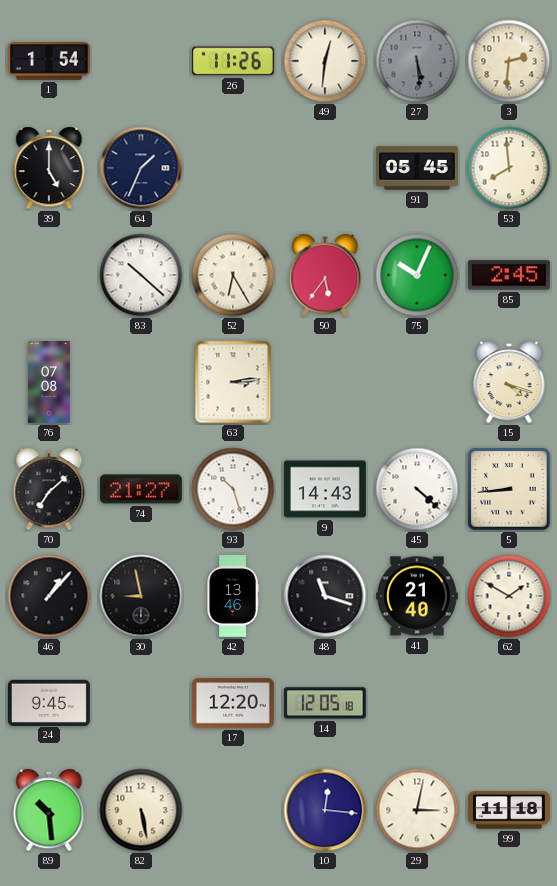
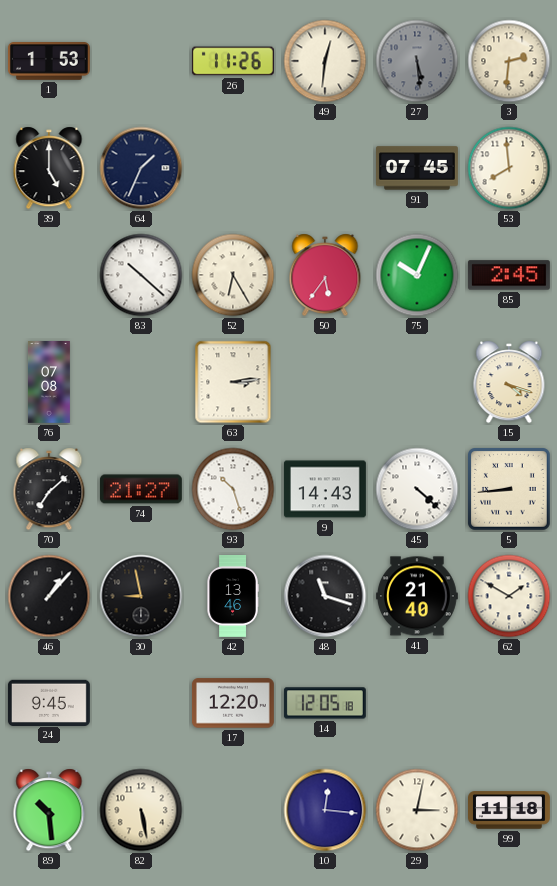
1: 1:54 -> 1:53
91: 05:45 -> 07:45
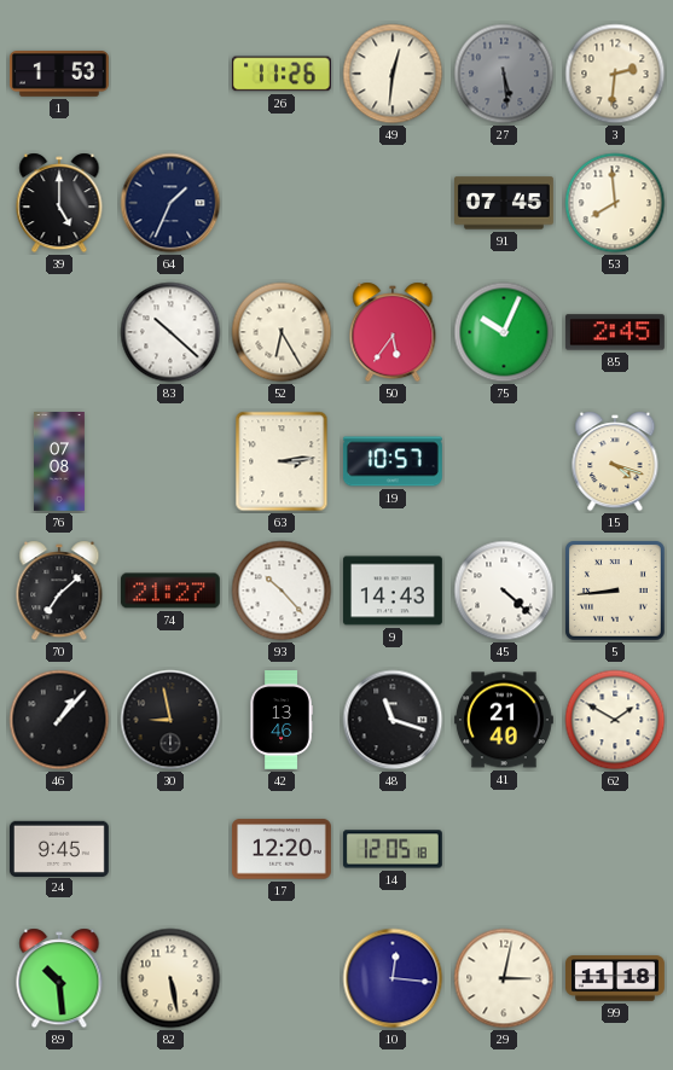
19: none -> 10:57
93: 10:27 -> 10:23
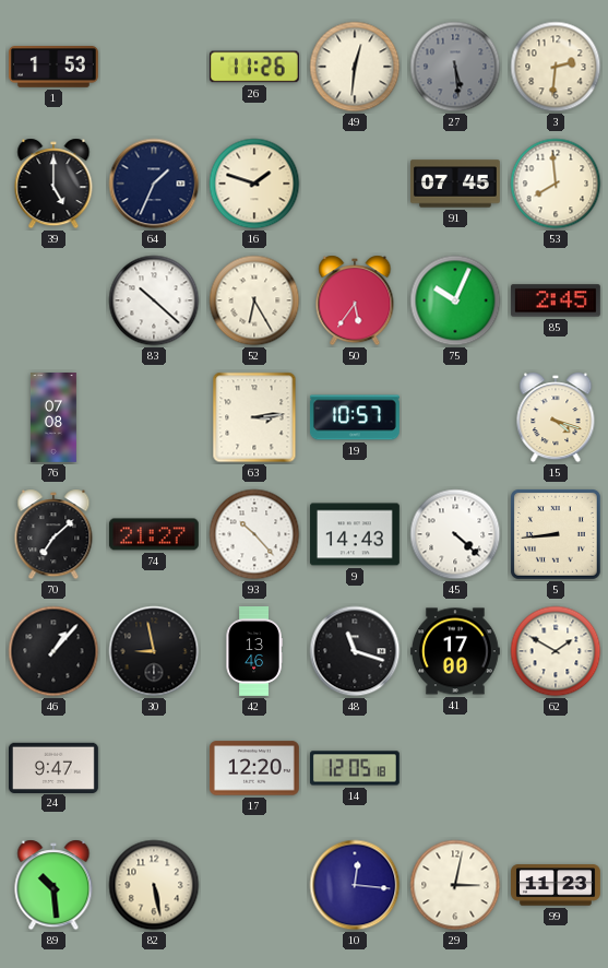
16: none -> 1:48
41: 21:40 -> 17:00
24: 9:45 -> 9:47
99: 11:18 -> 11:23
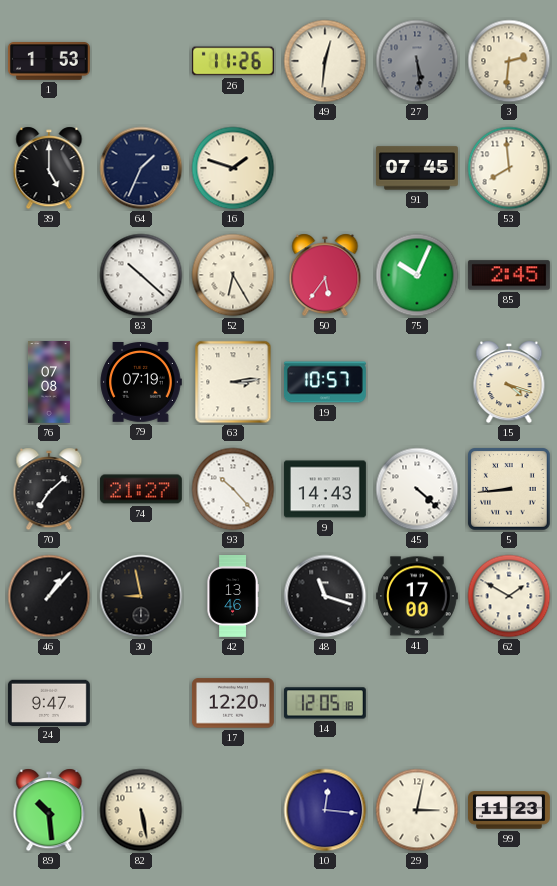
79: none -> 07:19
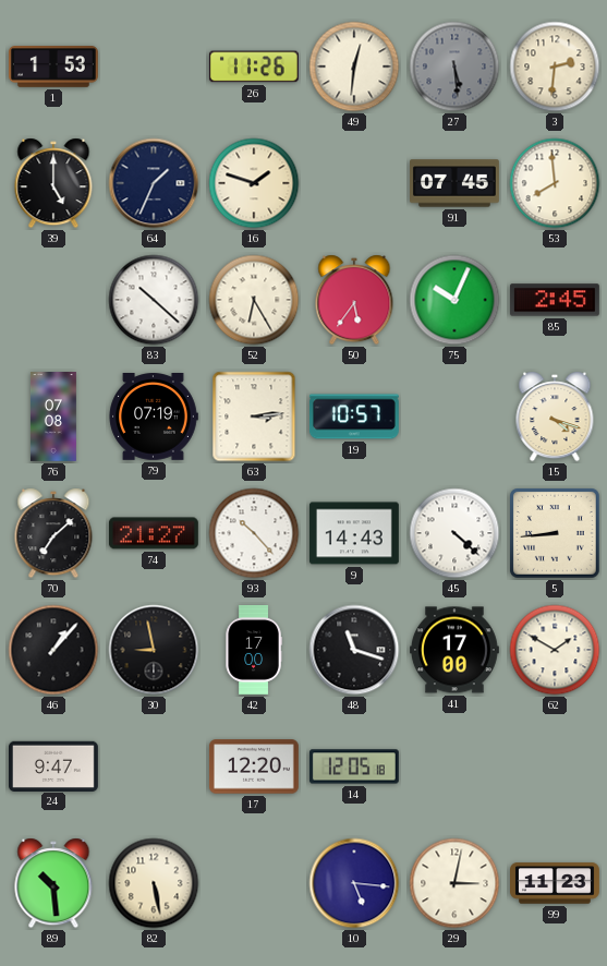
42: 13:46 -> 17:00
10: 12:16 -> 5:16
